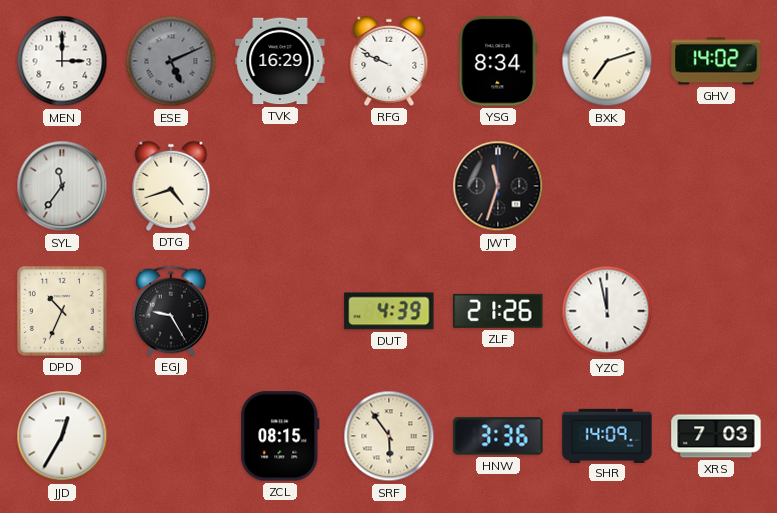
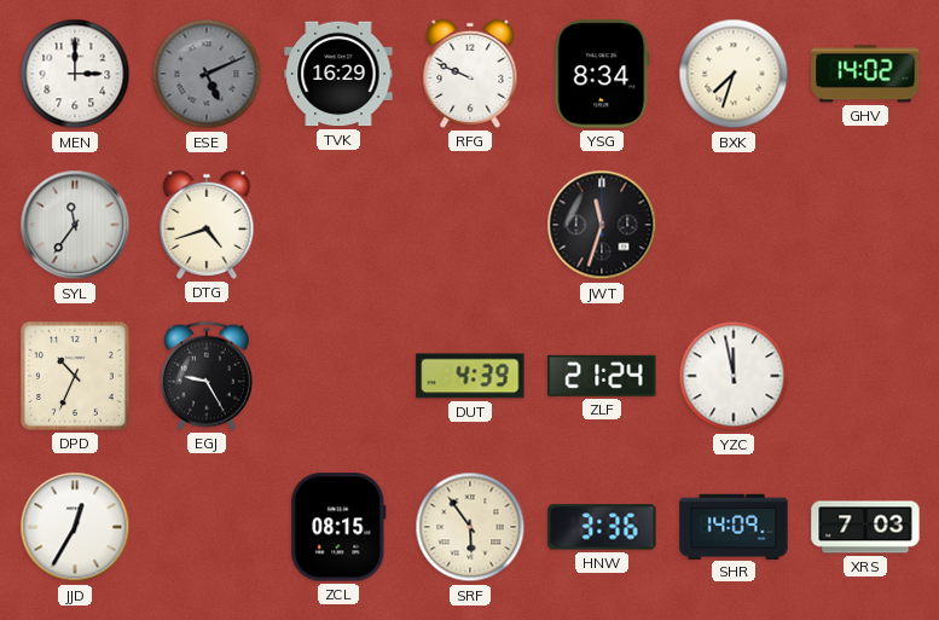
BXK: 7:12 -> 7:33
ZLF: 21:26 -> 21:24
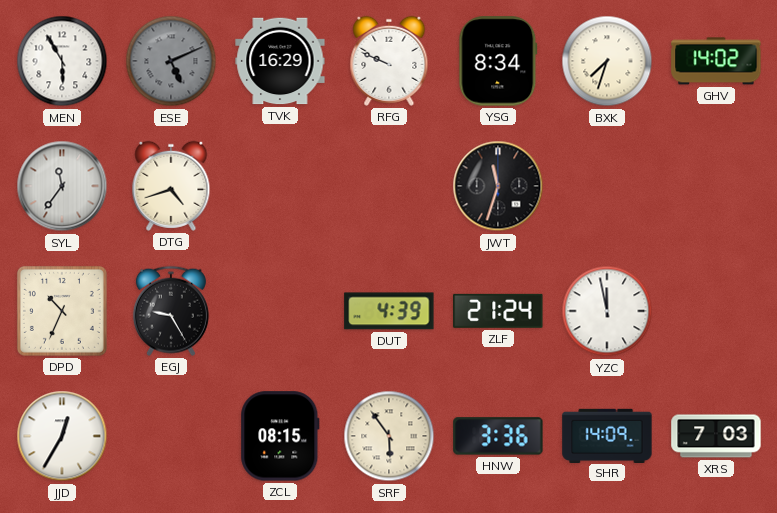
MEN: 3:00 -> 5:55
